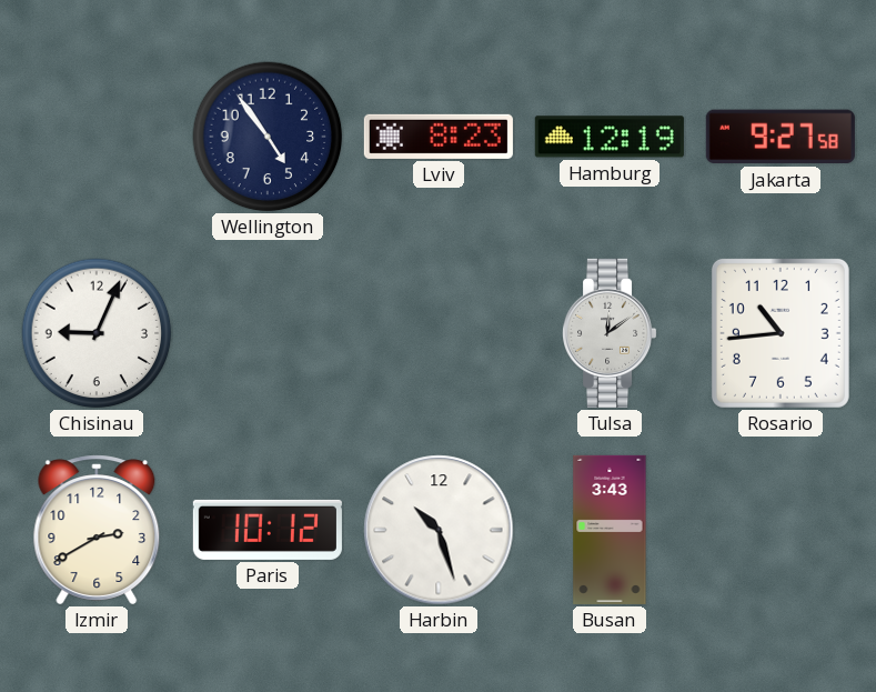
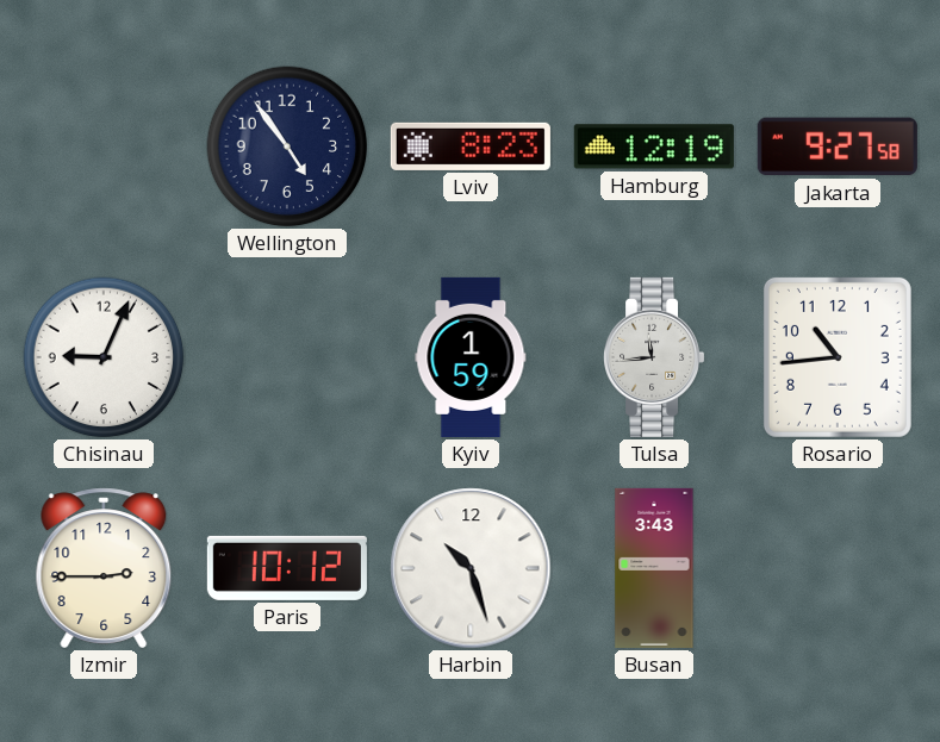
Kyiv: none -> 1:59
Tulsa: 12:09 -> 11:44
Izmir: 2:40 -> 2:45
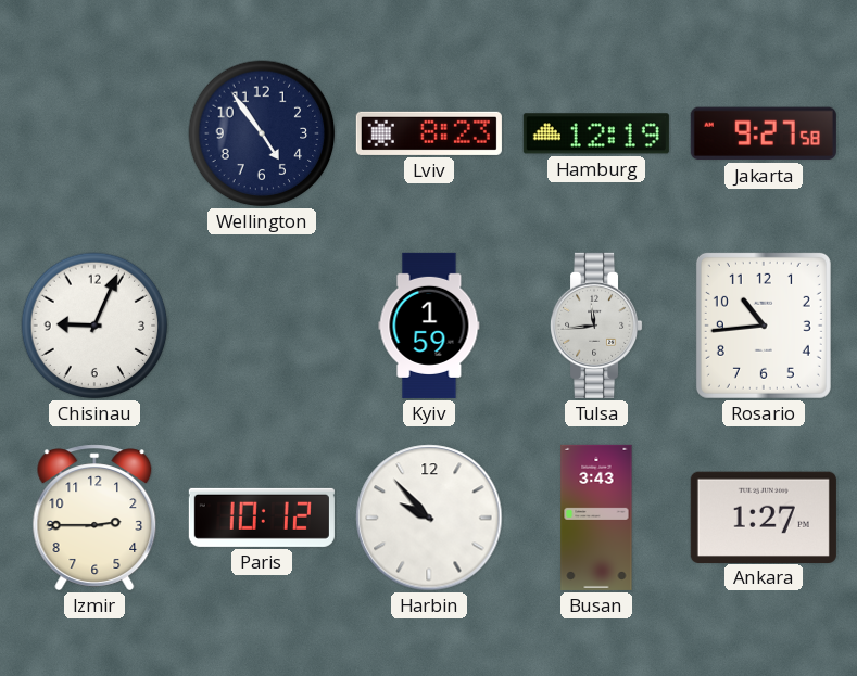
Harbin: 10:27 -> 9:53
Ankara: none -> 1:27
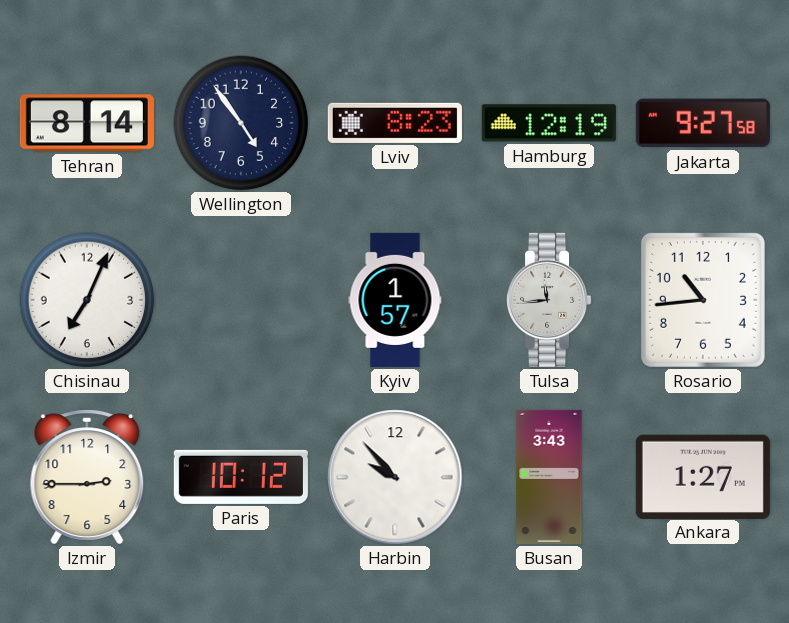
Tehran: none -> 8:14
Chisinau: 9:04 -> 7:04
Kyiv: 1:59 -> 1:57
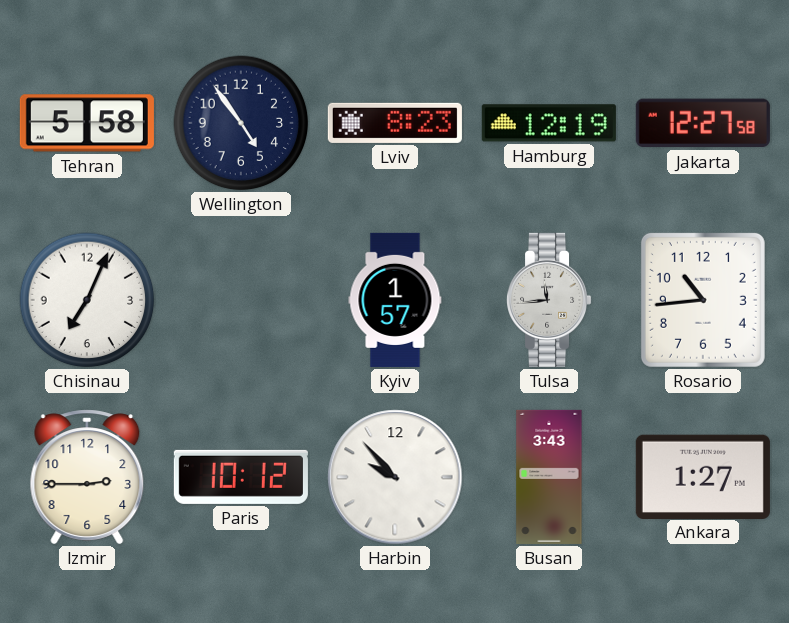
Tehran: 8:14 -> 5:58
Jakarta: 9:27 -> 12:27
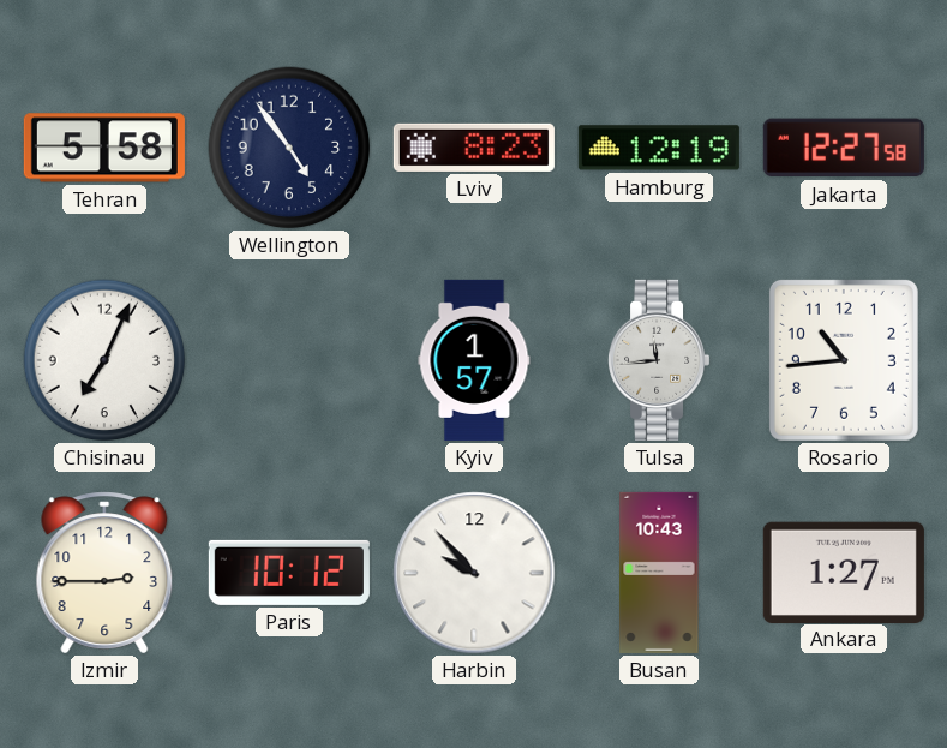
Busan: 3:43 -> 10:43
